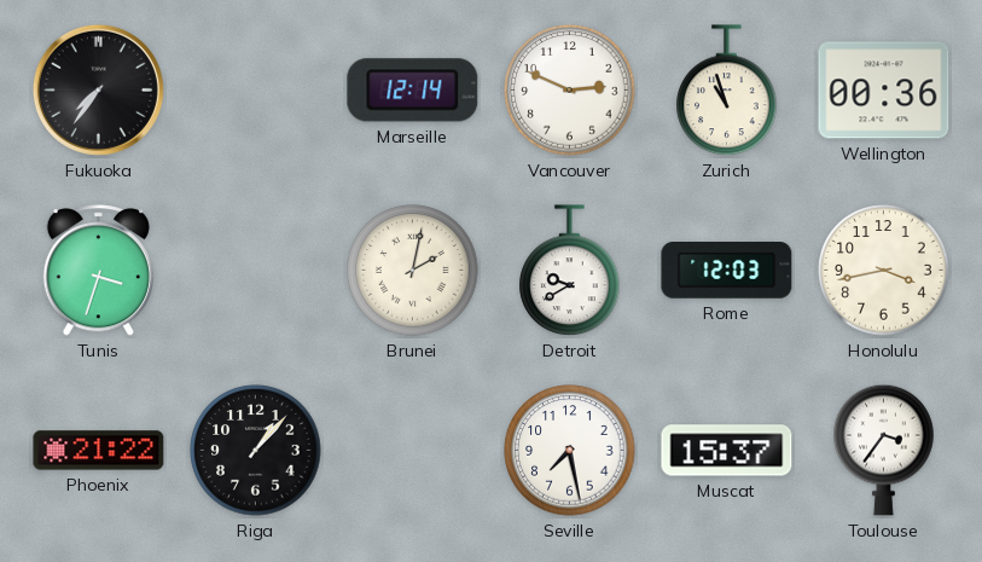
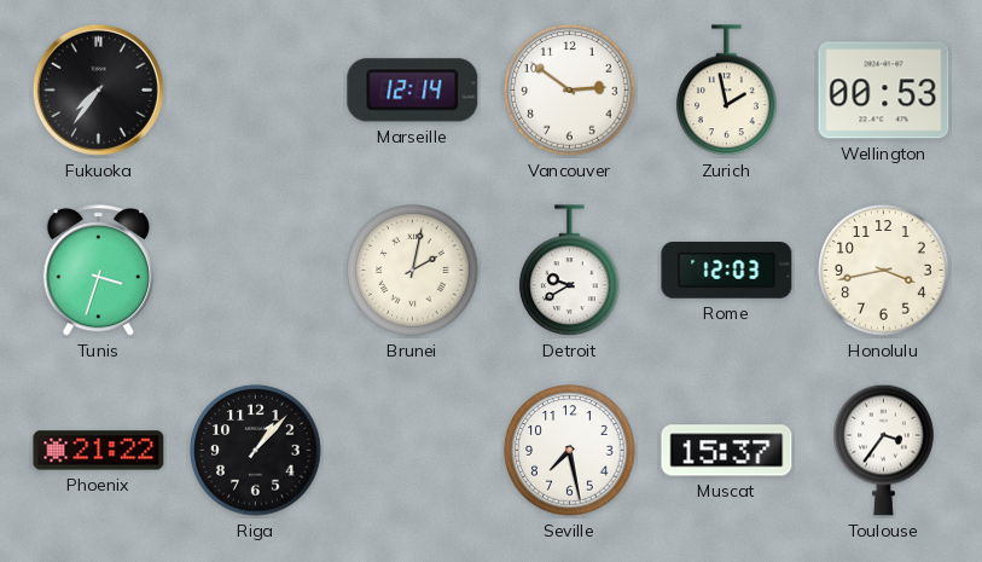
Vancouver: 2:49 -> 2:51
Zurich: 10:57 -> 1:58
Wellington: 00:36 -> 00:53
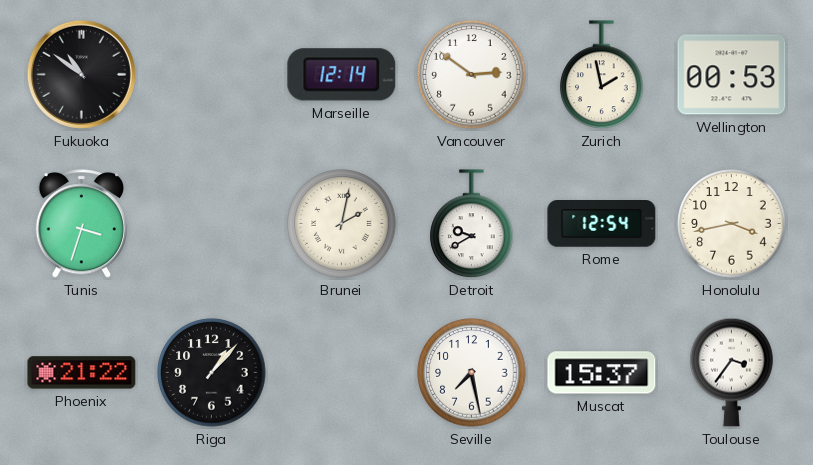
Fukuoka: 7:36 -> 10:51
Rome: 12:03 -> 12:54
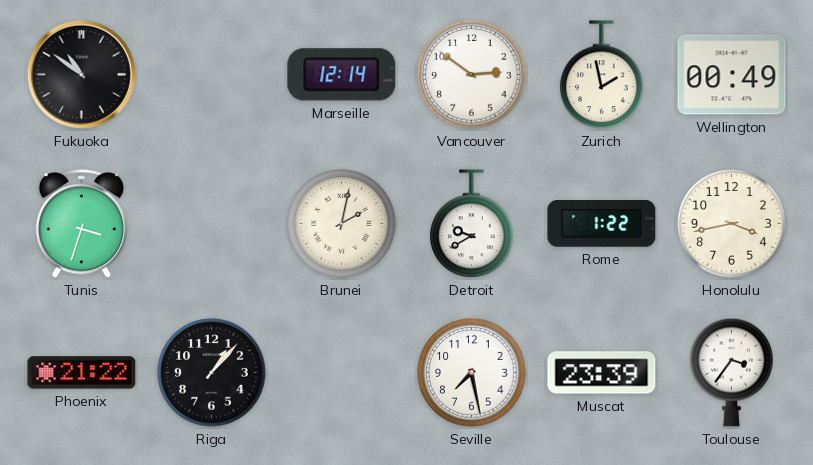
Wellington: 00:53 -> 00:49
Rome: 12:54 -> 1:22
Muscat: 15:37 -> 23:39
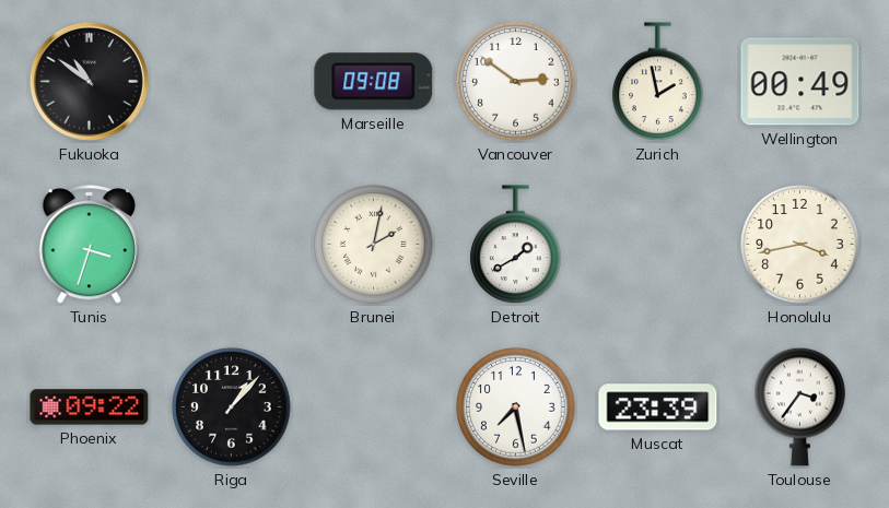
Marseille: 12:14 -> 09:08
Detroit: 9:40 -> 1:40
Rome: 1:22 -> none
Phoenix: 21:22 -> 09:22
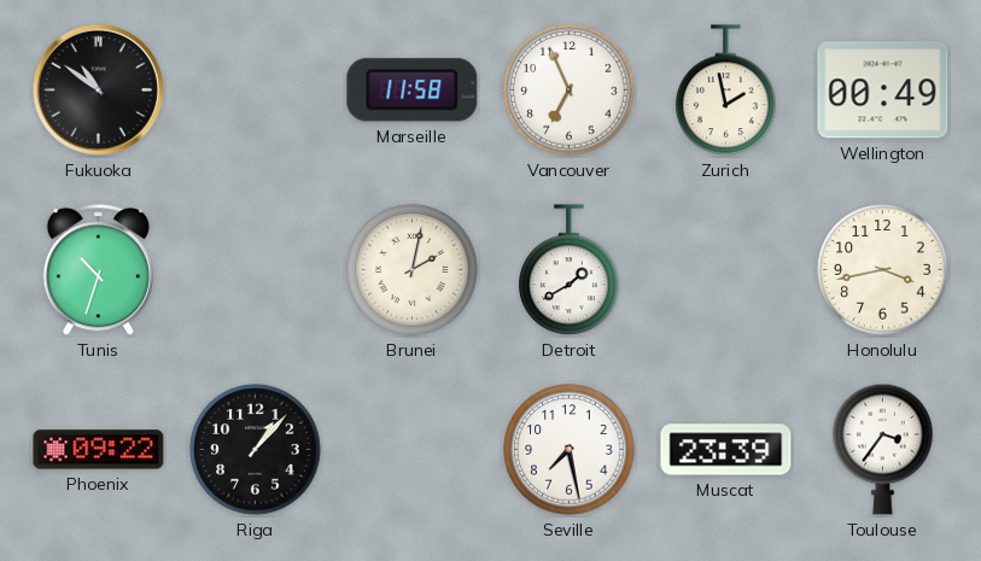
Marseille: 09:08 -> 11:58
Vancouver: 2:51 -> 6:56
Tunis: 3:33 -> 10:33
